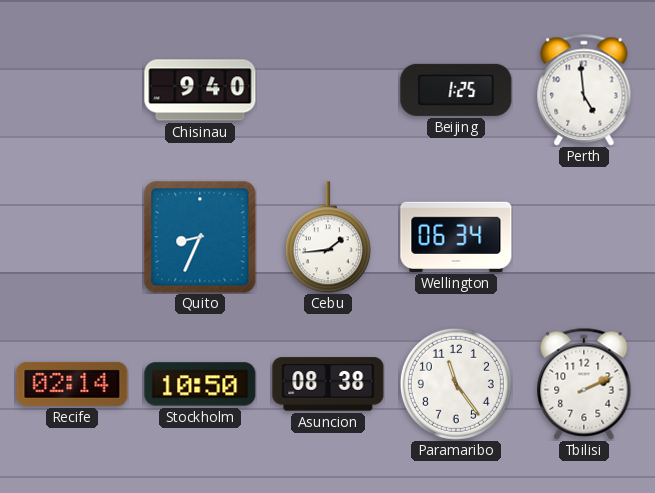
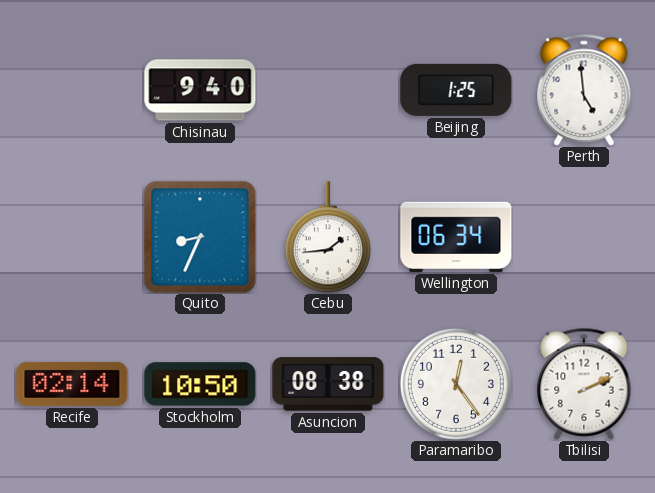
Paramaribo: 11:24 -> 12:24
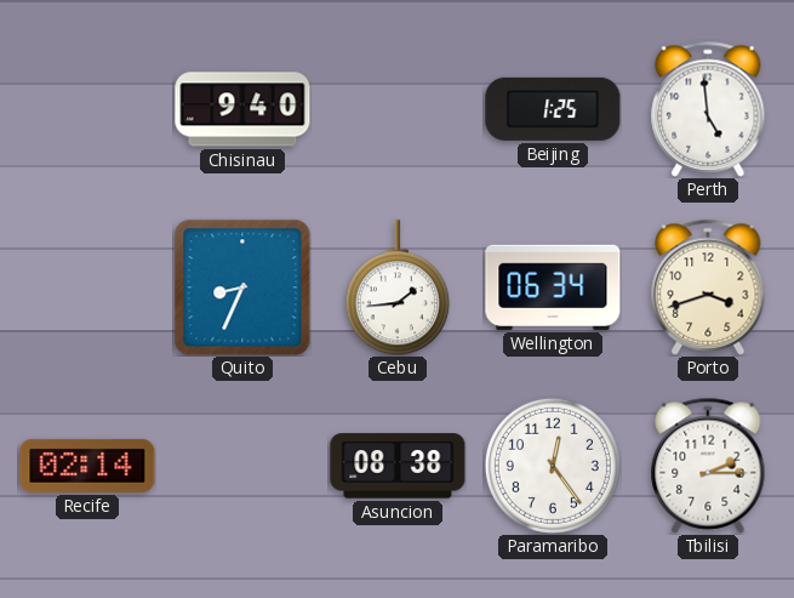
Porto: none -> 3:42
Stockholm: 10:50 -> none
Tbilisi: 2:11 -> 2:15
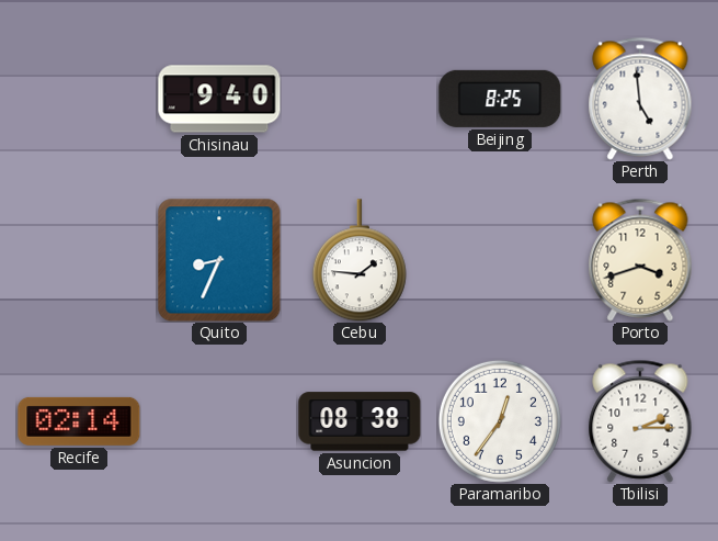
Beijing: 1:25 -> 8:25
Cebu: 1:44 -> 1:46
Wellington: 06:34 -> none
Paramaribo: 12:24 -> 12:36
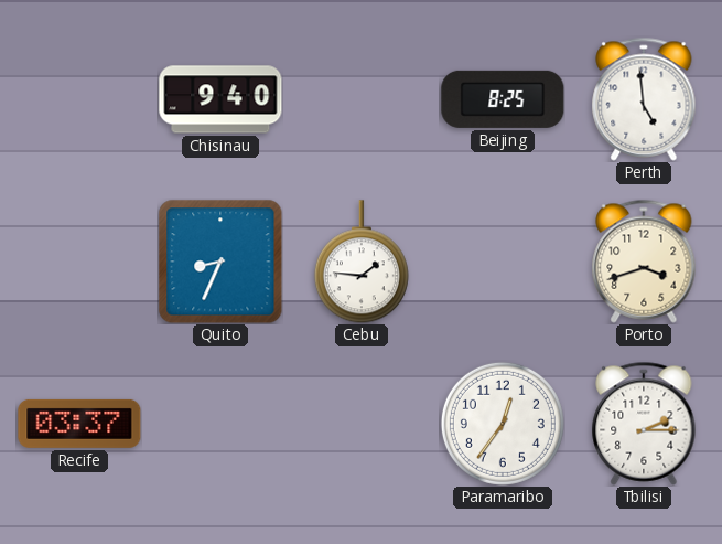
Recife: 02:14 -> 03:37
Asuncion: 08:38 -> none
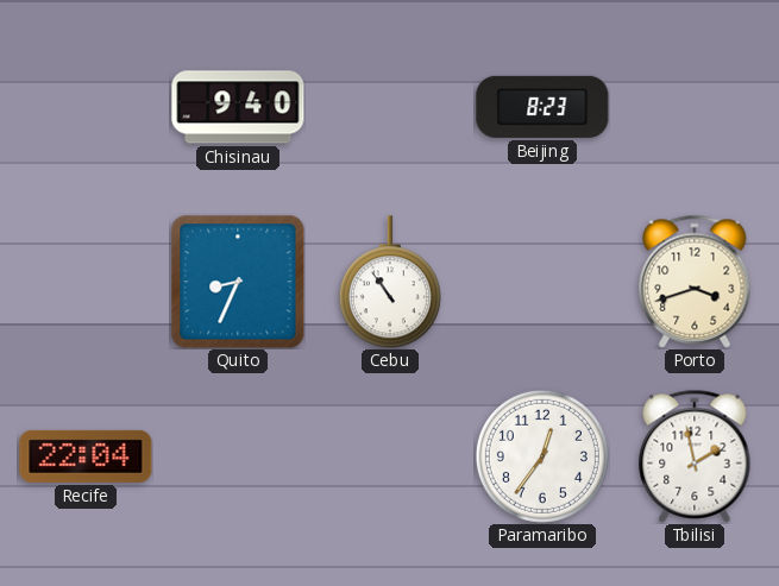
Beijing: 8:25 -> 8:23
Perth: 4:59 -> none
Cebu: 1:46 -> 10:54
Recife: 03:37 -> 22:04
Tbilisi: 2:15 -> 1:58
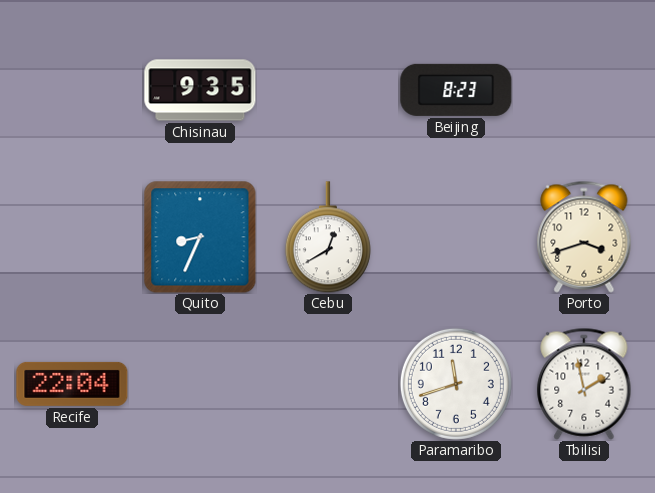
Chisinau: 9:40 -> 9:35
Cebu: 10:54 -> 12:40
Paramaribo: 12:36 -> 11:42
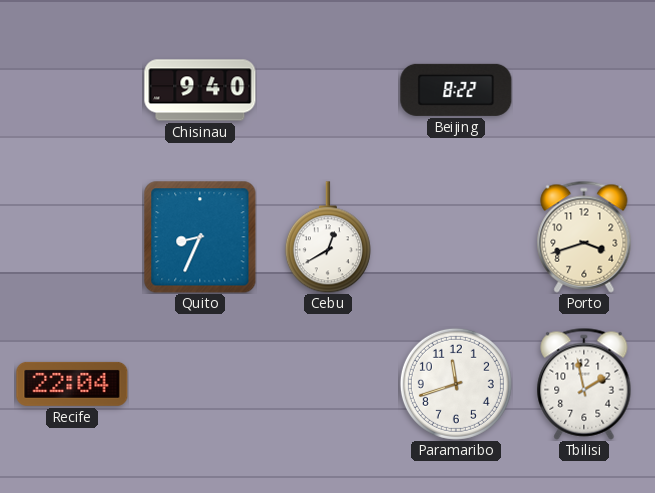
Chisinau: 9:35 -> 9:40
Beijing: 8:23 -> 8:22
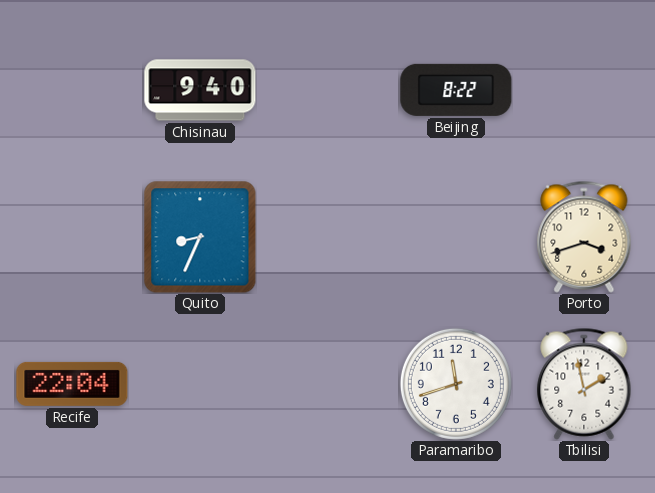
Cebu: 12:40 -> none
